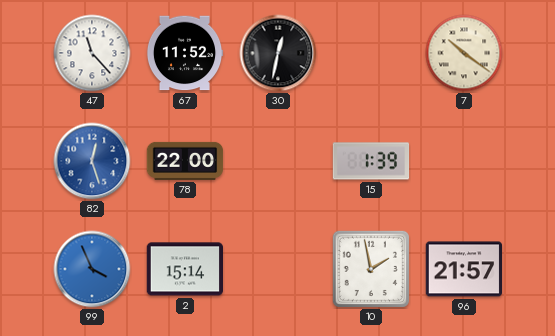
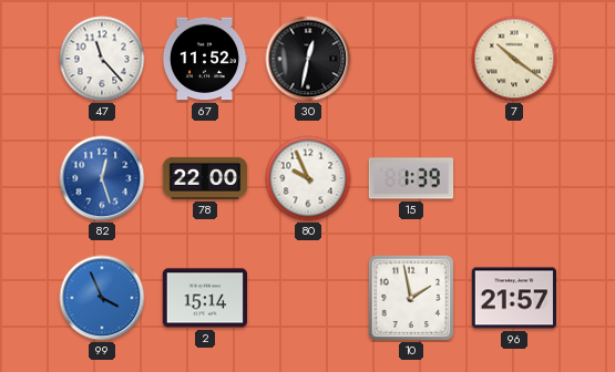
80: none -> 9:56
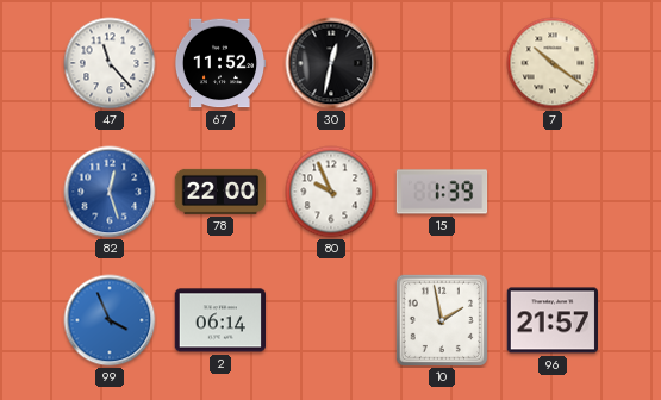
2: 15:14 -> 06:14
